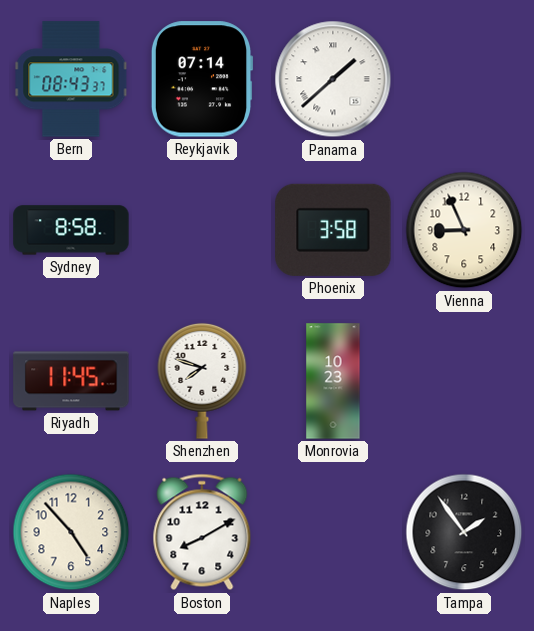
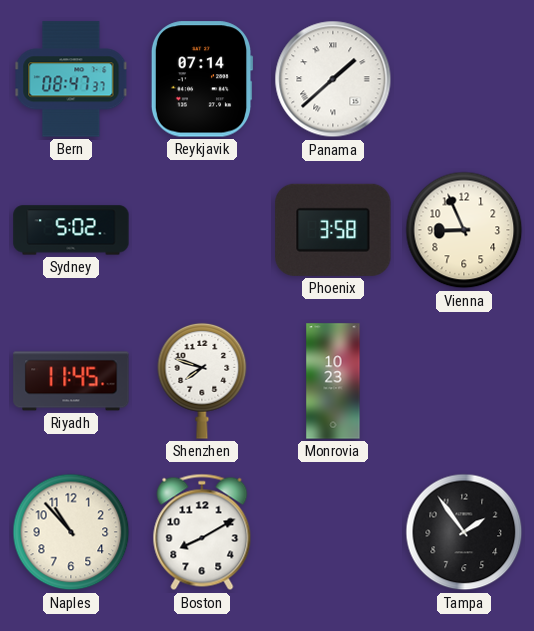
Bern: 08:43 -> 08:47
Sydney: 8:58 -> 5:02
Naples: 4:53 -> 10:53
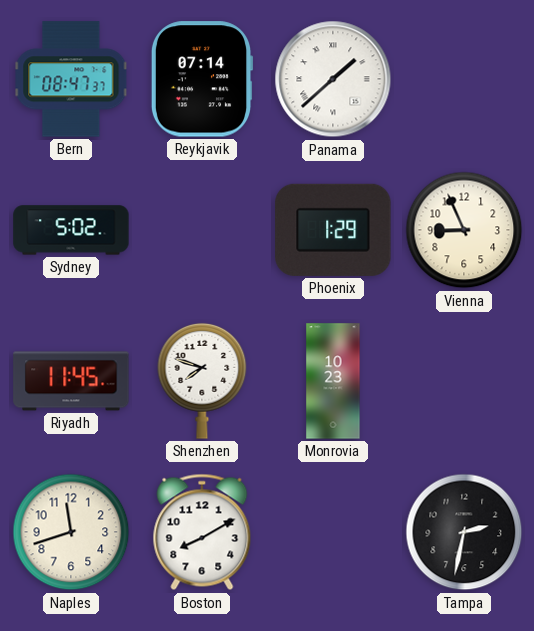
Phoenix: 3:58 -> 1:29
Naples: 10:53 -> 11:42
Tampa: 1:54 -> 2:32
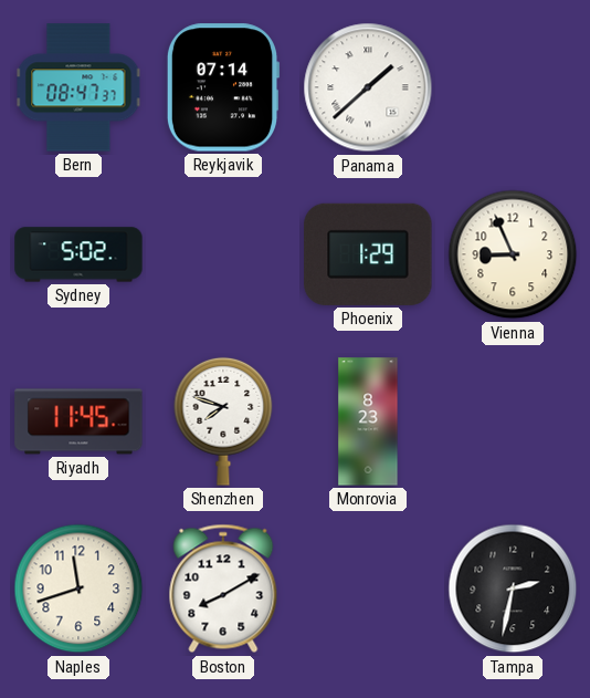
Monrovia: 10:23 -> 8:23
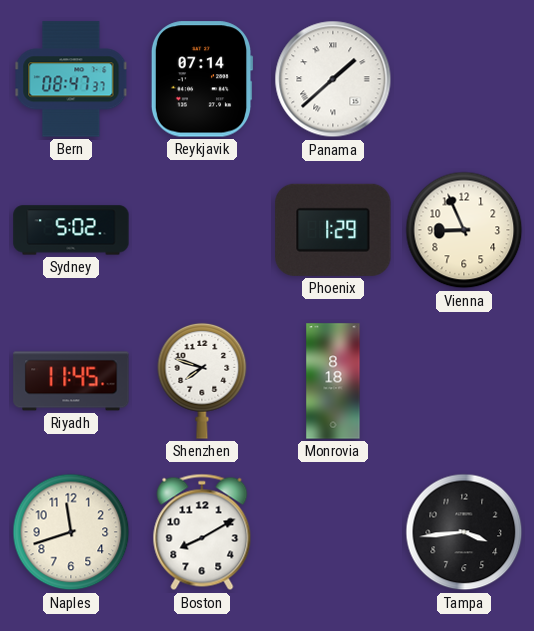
Monrovia: 8:23 -> 8:18
Tampa: 2:32 -> 3:44
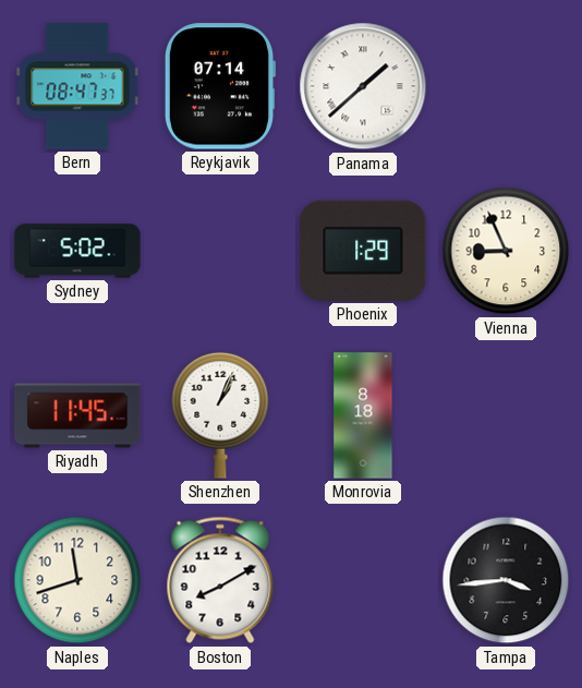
Shenzhen: 7:48 -> 1:04
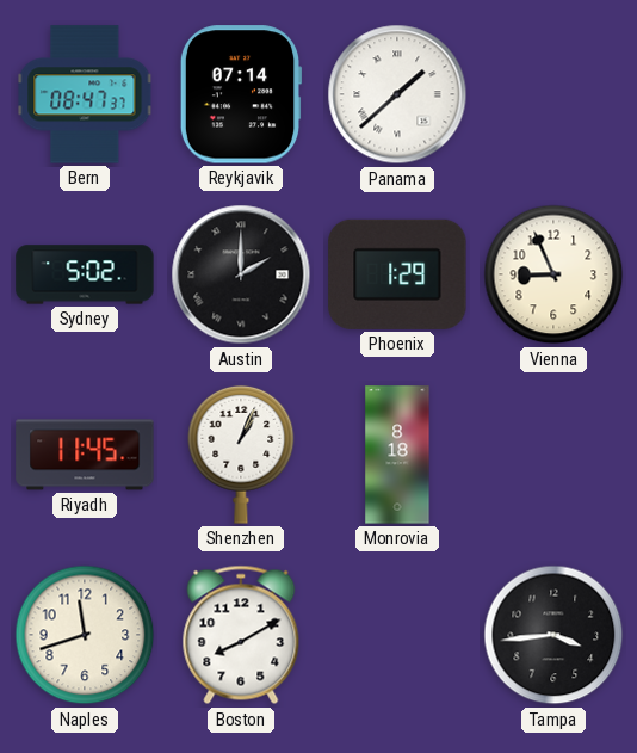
Austin: none -> 2:00
